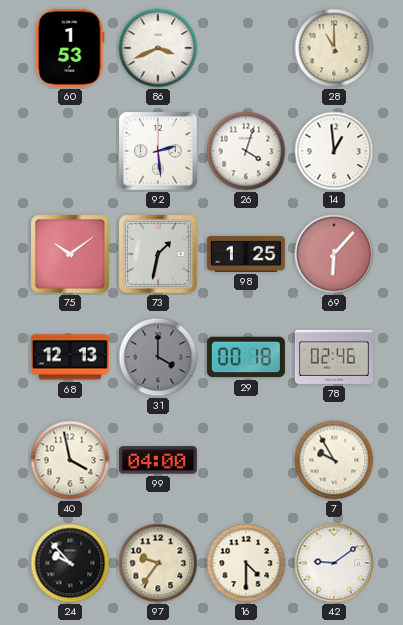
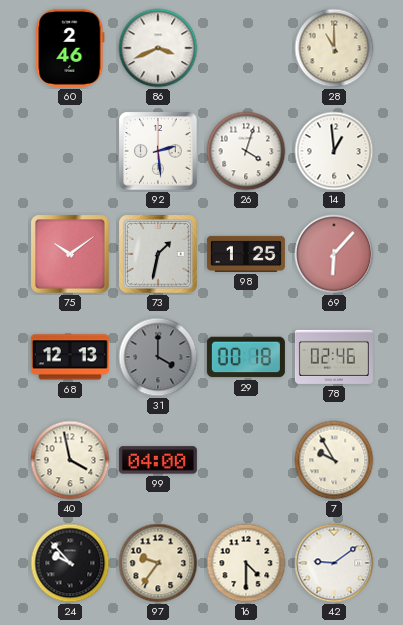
60: 1:53 -> 2:46
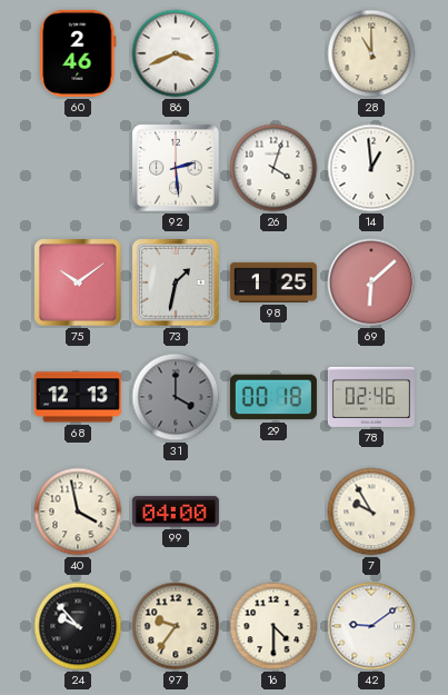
69: 6:07 -> 6:08
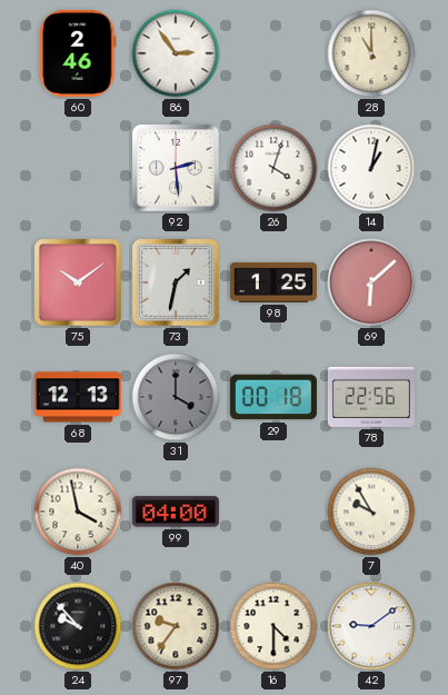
86: 3:41 -> 2:54
14: 12:59 -> 1:02
78: 02:46 -> 22:56
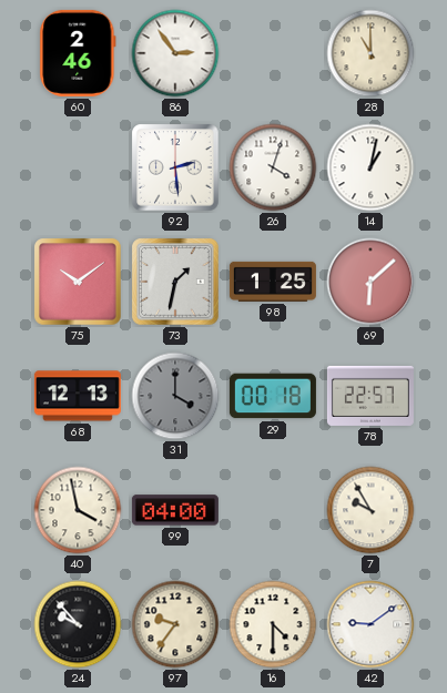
78: 22:56 -> 22:57
